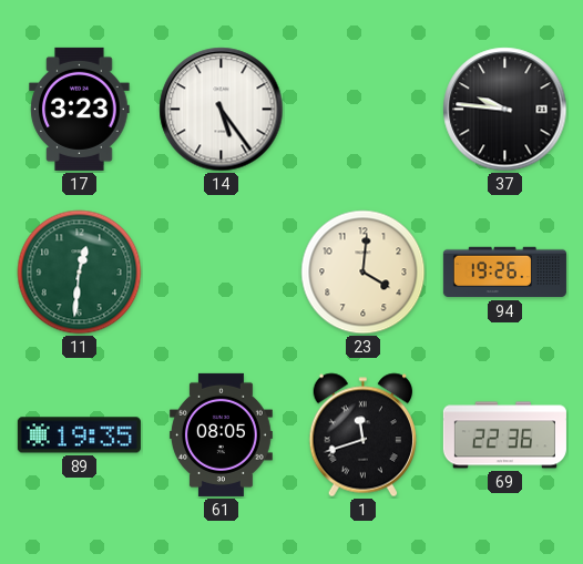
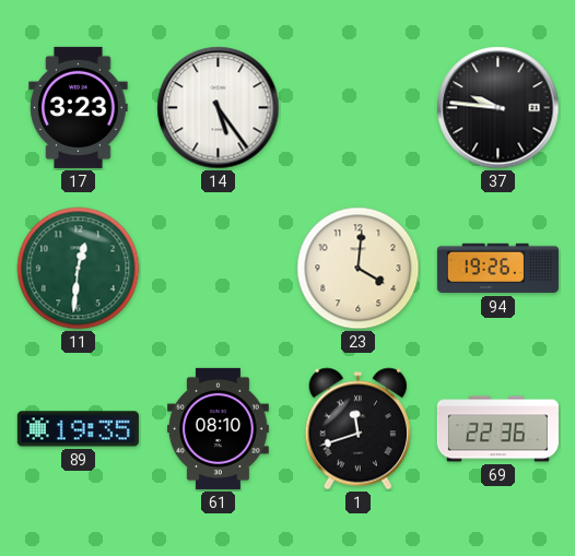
61: 08:05 -> 08:10
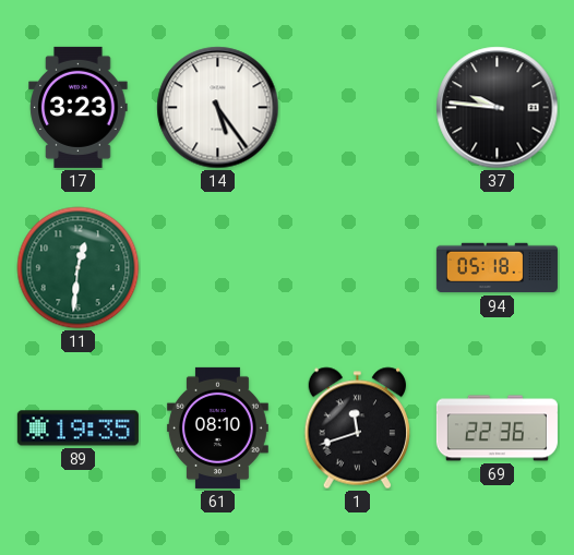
23: 4:01 -> none
94: 19:26 -> 05:18
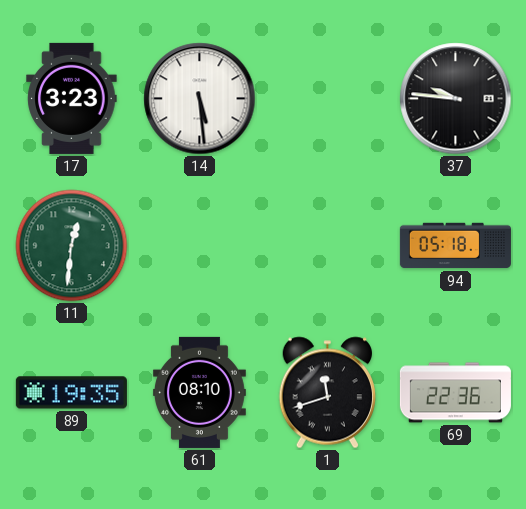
14: 5:24 -> 5:29
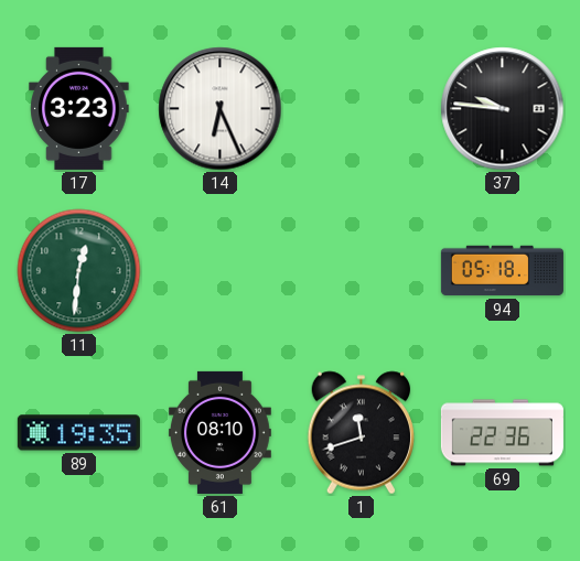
14: 5:29 -> 6:26
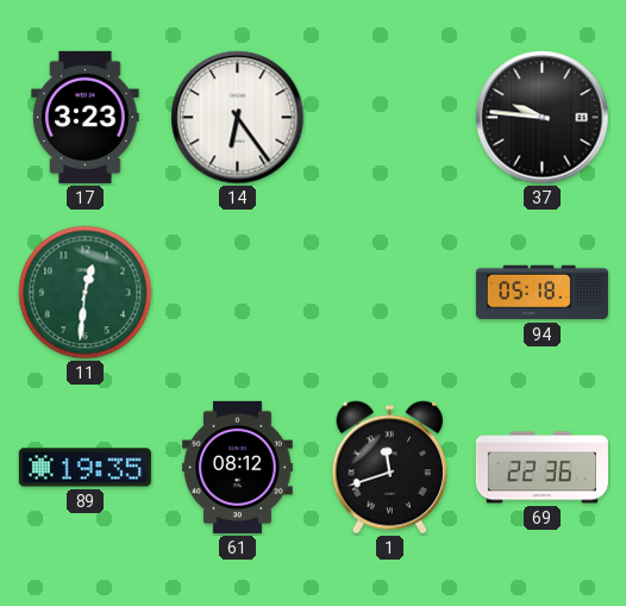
14: 6:26 -> 6:24
61: 08:10 -> 08:12
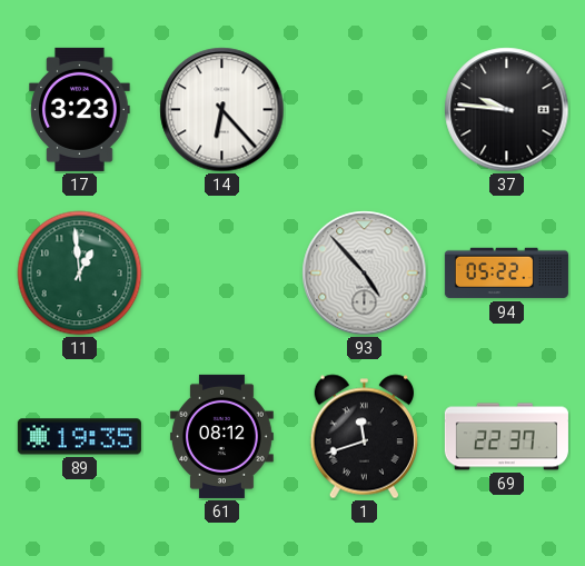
14: 6:24 -> 6:23
11: 12:31 -> 12:59
93: none -> 4:53
94: 05:18 -> 05:22
69: 22:36 -> 22:37
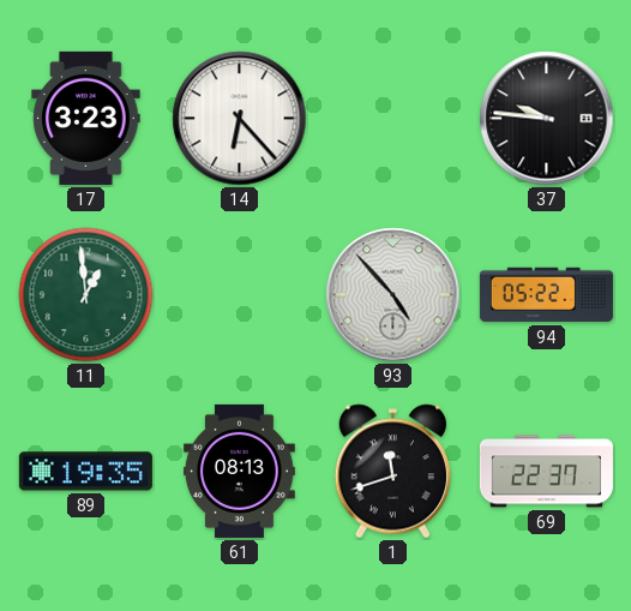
61: 08:12 -> 08:13
